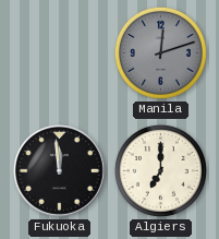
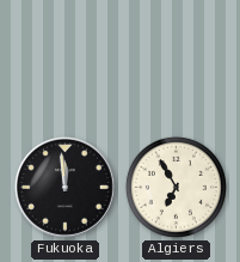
Manila: 12:12 -> none
Algiers: 7:00 -> 6:55
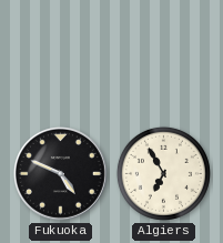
Fukuoka: 11:59 -> 4:49
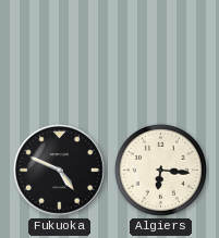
Algiers: 6:55 -> 6:16
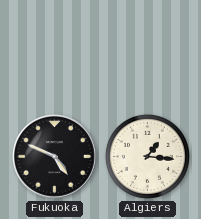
Algiers: 6:16 -> 1:16
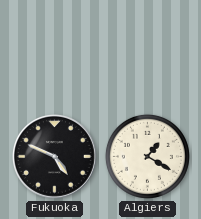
Algiers: 1:16 -> 1:20
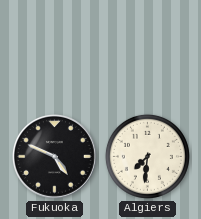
Algiers: 1:20 -> 7:31
